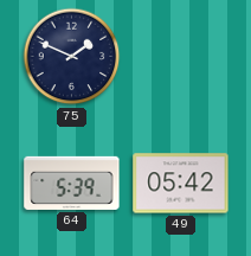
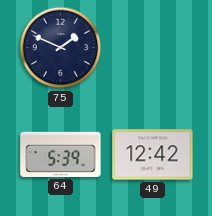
49: 05:42 -> 12:42
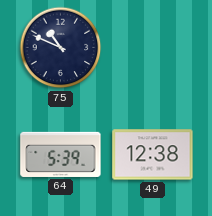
75: 1:49 -> 10:49
49: 12:42 -> 12:38
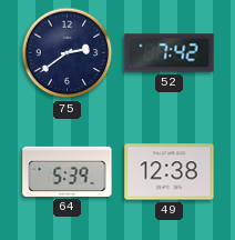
75: 10:49 -> 2:39
52: none -> 7:42
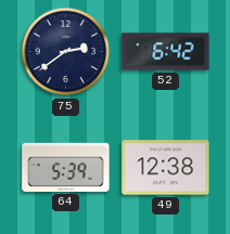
52: 7:42 -> 6:42
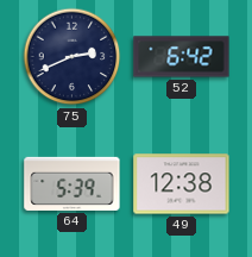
75: 2:39 -> 2:41
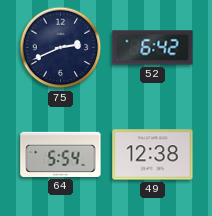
64: 5:39 -> 5:54
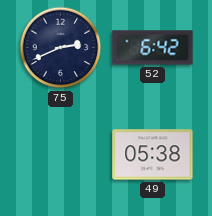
64: 5:54 -> none
49: 12:38 -> 05:38
